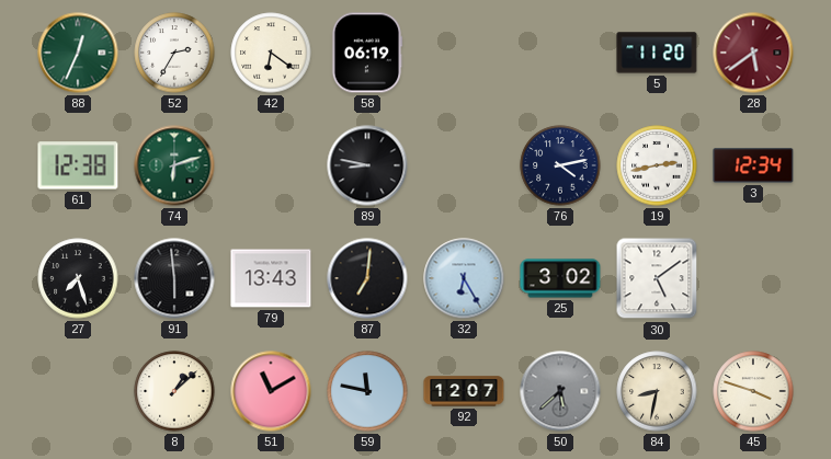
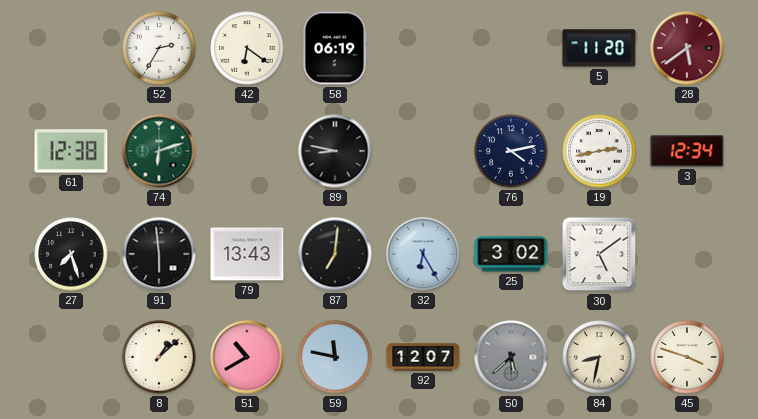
88: 12:34 -> none
51: 11:10 -> 10:40
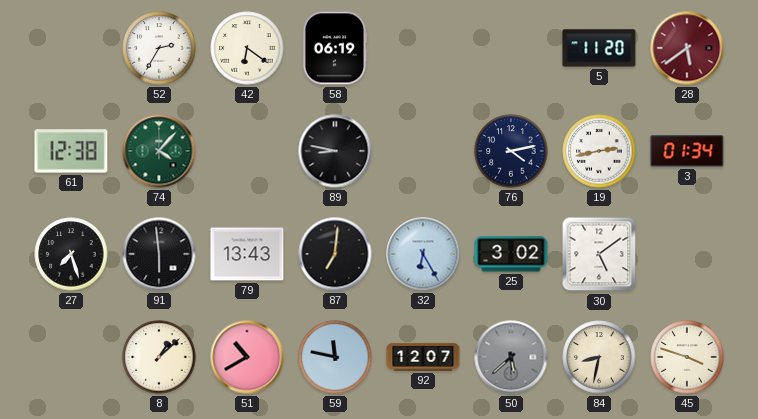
74: 6:12 -> 4:07
3: 12:34 -> 01:34
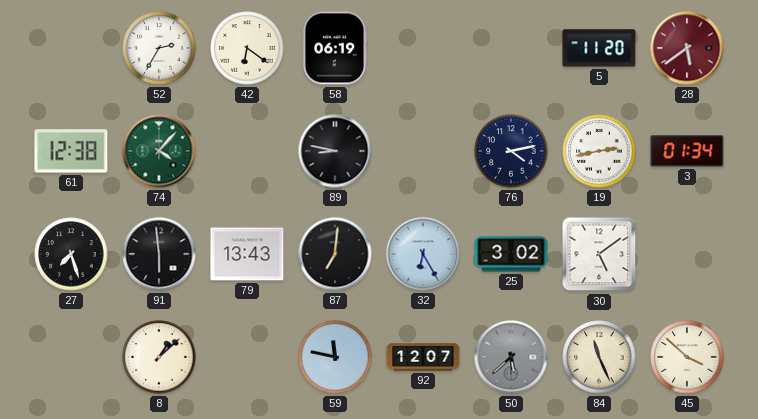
51: 10:40 -> none
84: 8:32 -> 11:26
45: 3:48 -> 3:52
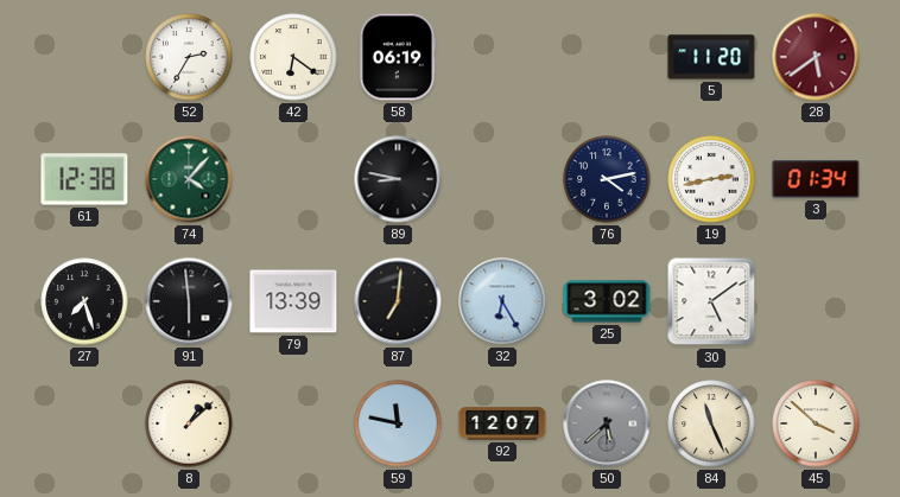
79: 13:43 -> 13:39
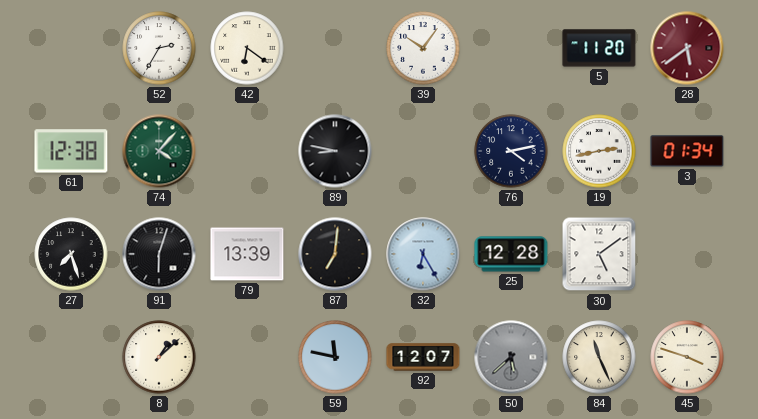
58: 06:19 -> none
39: none -> 10:06
91: 5:59 -> 6:03
25: 3:02 -> 12:28
45: 3:52 -> 3:48
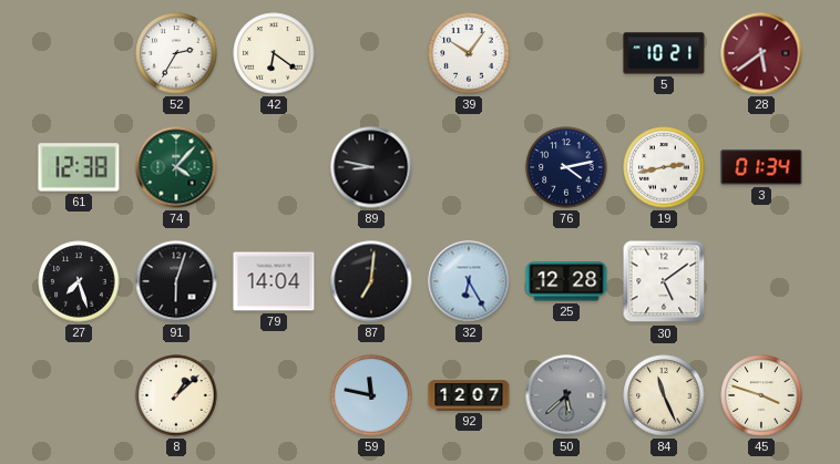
5: 11:20 -> 10:21
79: 13:39 -> 14:04
